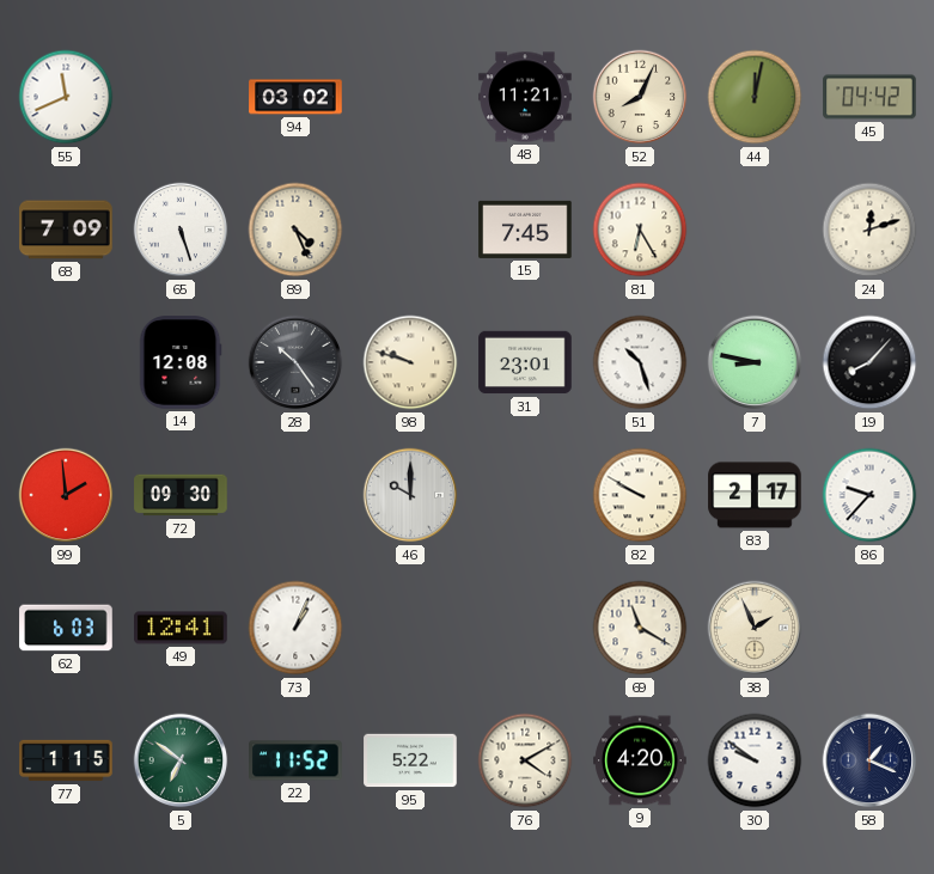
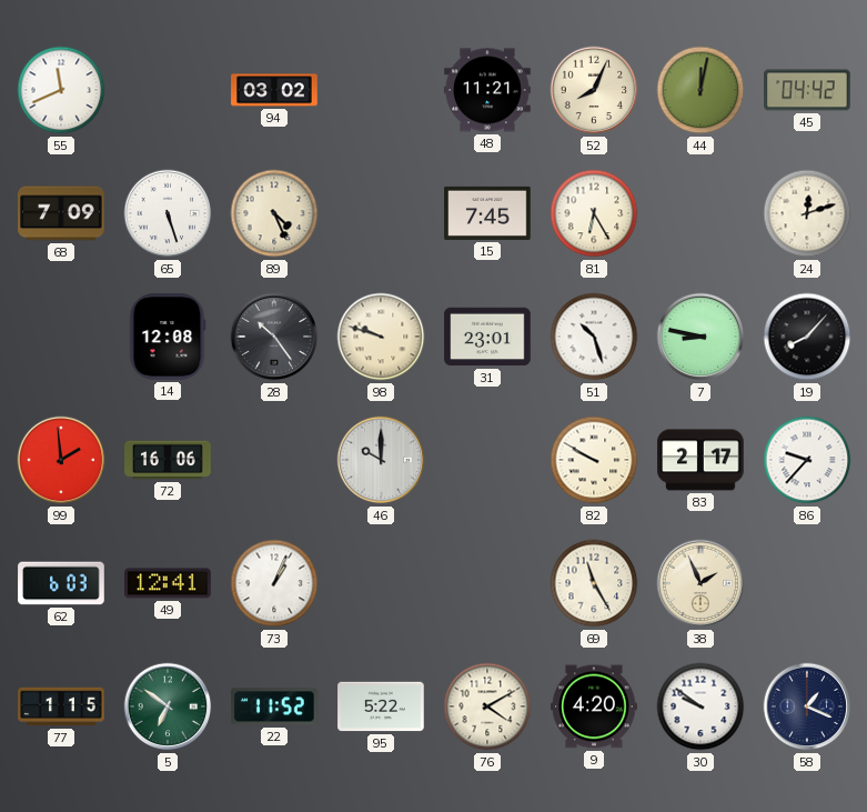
72: 09:30 -> 16:06
69: 11:20 -> 11:25
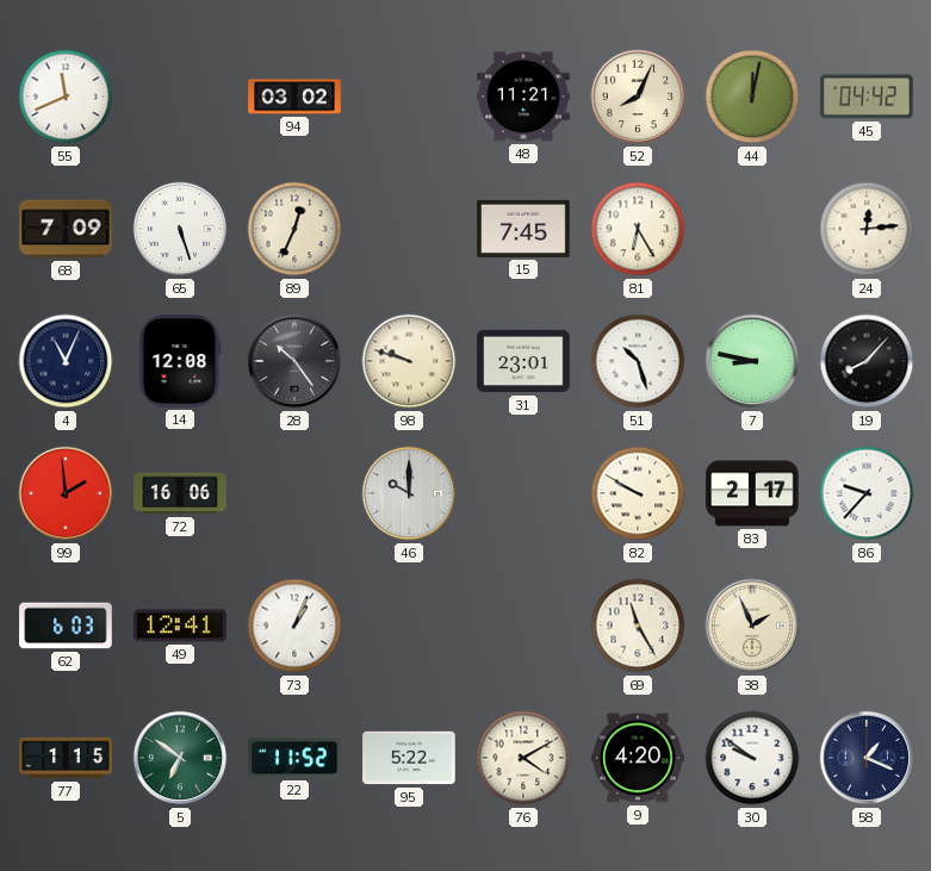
89: 4:26 -> 12:34
24: 12:12 -> 12:14
4: none -> 11:04
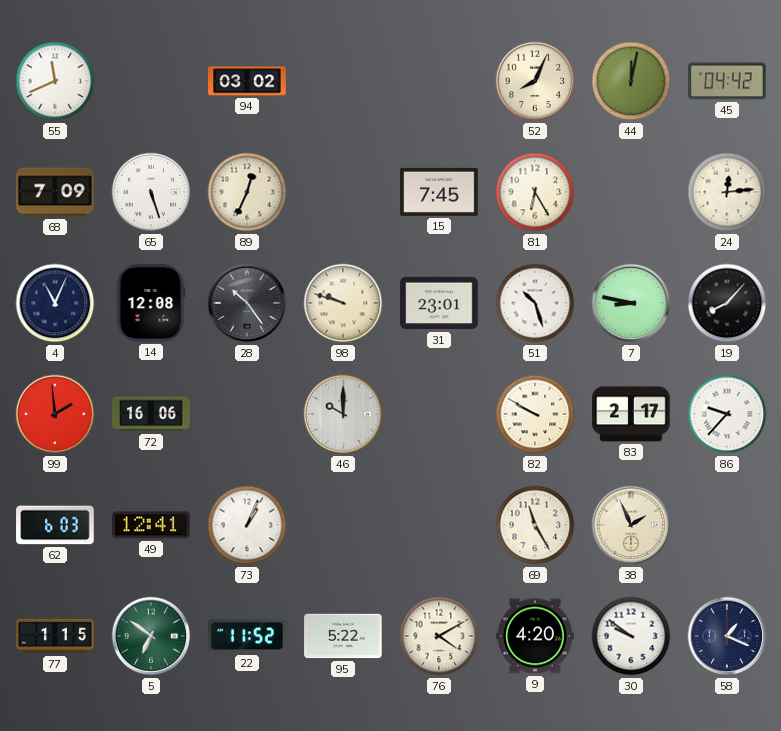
48: 11:21 -> none
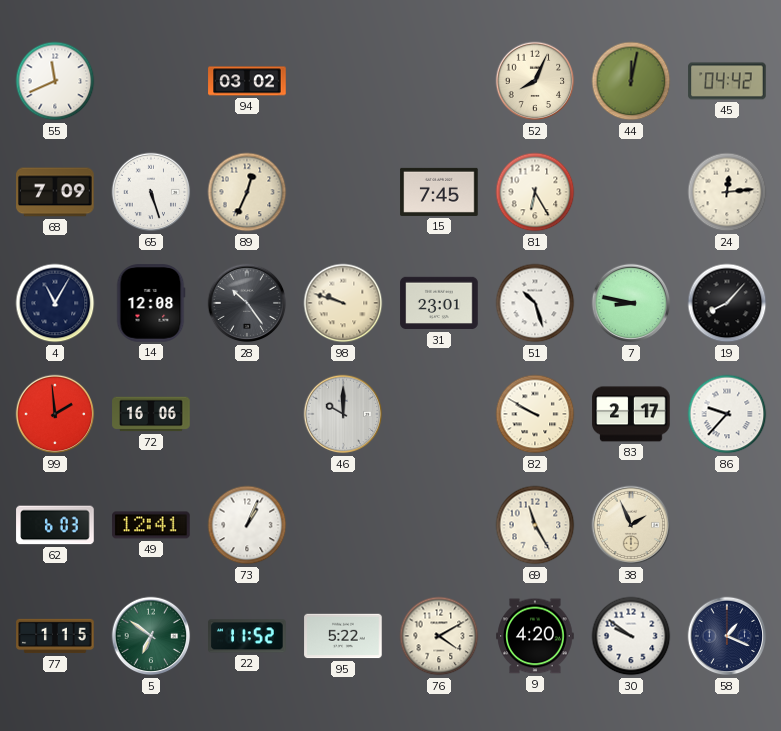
4: 11:04 -> 11:05
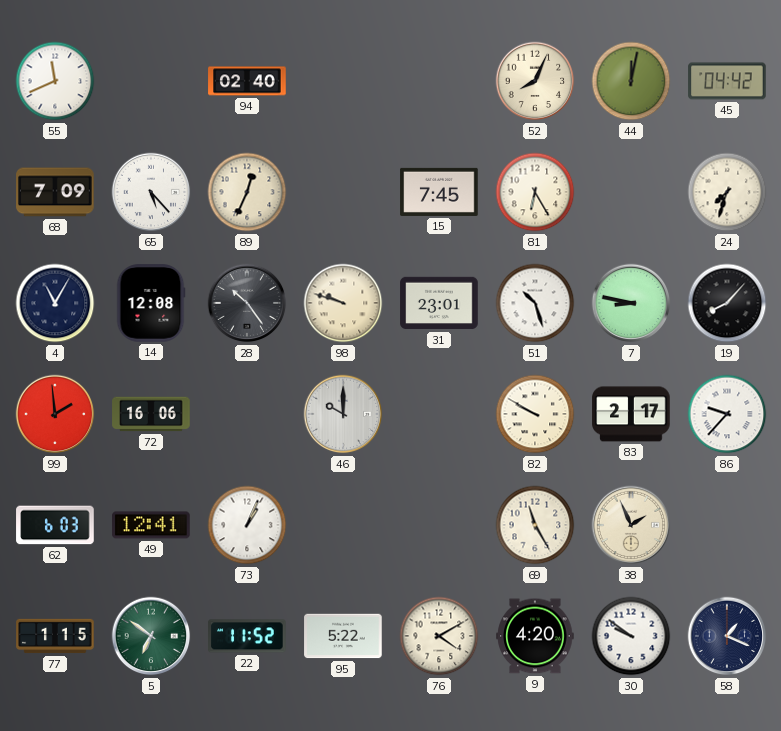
94: 03:02 -> 02:40
65: 5:27 -> 5:23
24: 12:14 -> 7:33
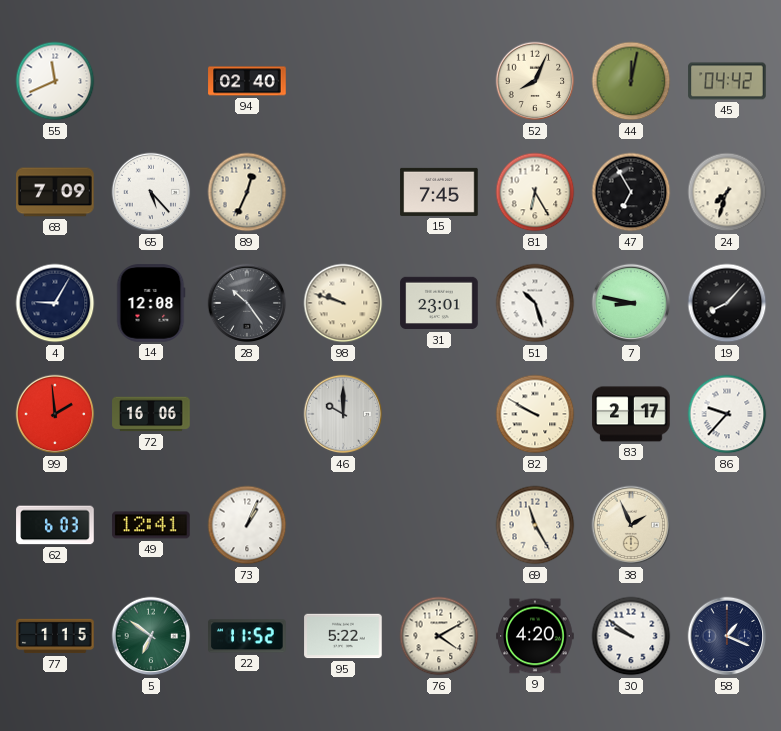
47: none -> 6:55
4: 11:05 -> 9:05
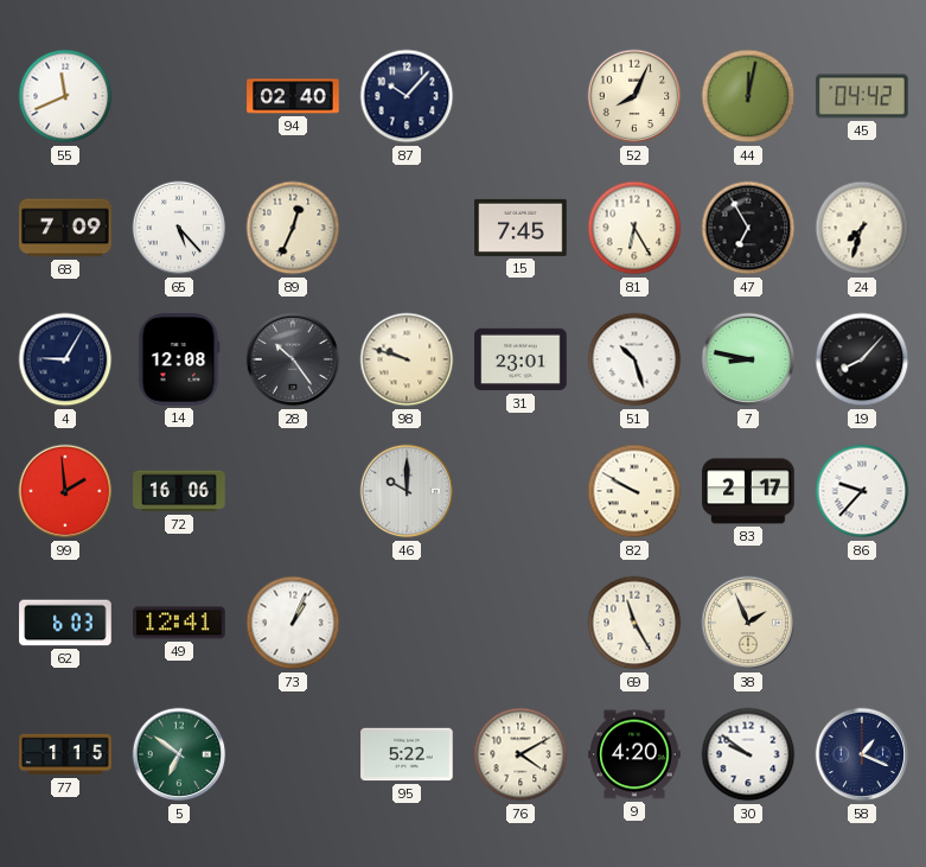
87: none -> 10:07
22: 11:52 -> none
